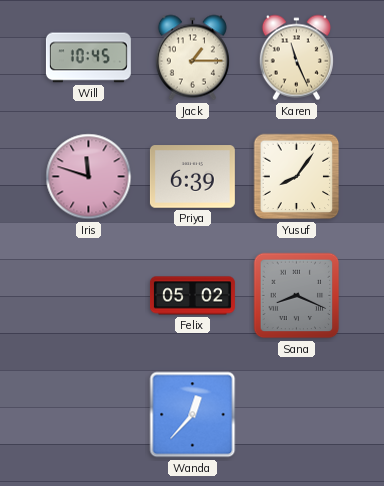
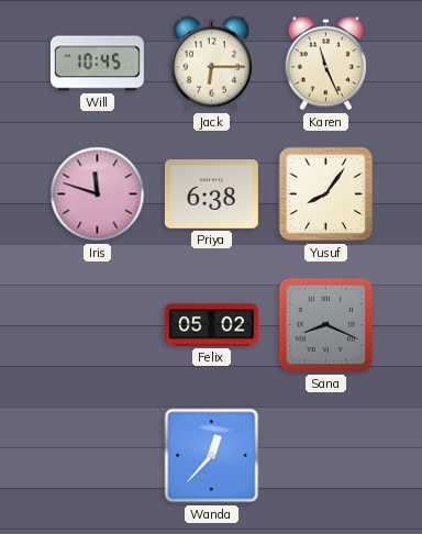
Jack: 1:15 -> 6:15
Priya: 6:39 -> 6:38
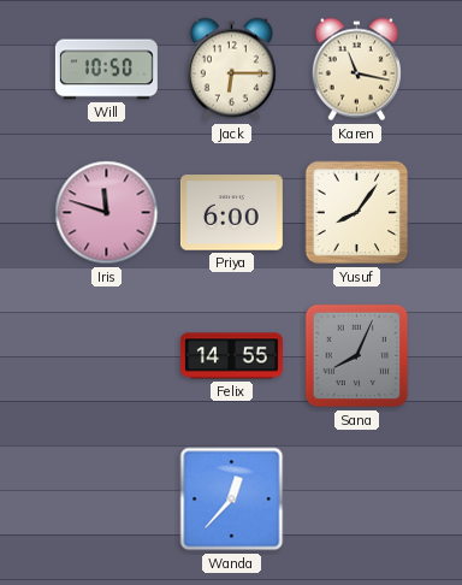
Will: 10:45 -> 10:50
Karen: 11:26 -> 11:17
Priya: 6:38 -> 6:00
Felix: 05:02 -> 14:55
Sana: 8:19 -> 8:04
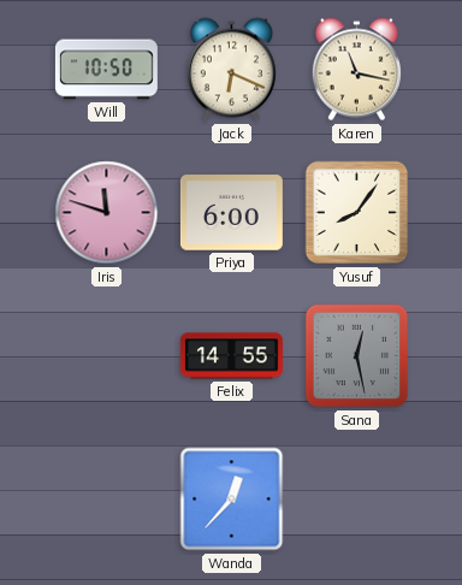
Jack: 6:15 -> 6:19
Sana: 8:04 -> 12:28
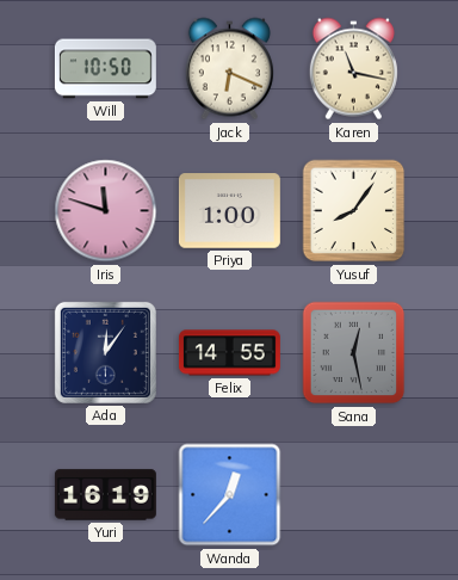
Priya: 6:00 -> 1:00
Ada: none -> 12:06
Yuri: none -> 16:19
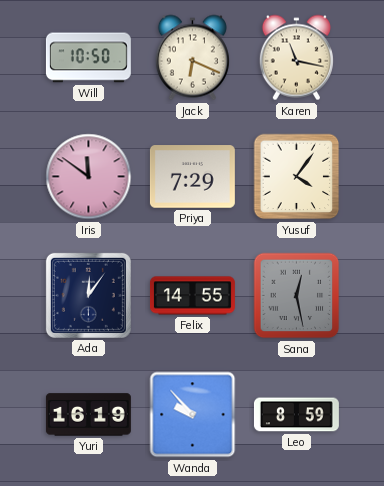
Iris: 11:48 -> 11:51
Priya: 1:00 -> 7:29
Yusuf: 8:06 -> 4:06
Wanda: 12:37 -> 9:53
Leo: none -> 8:59
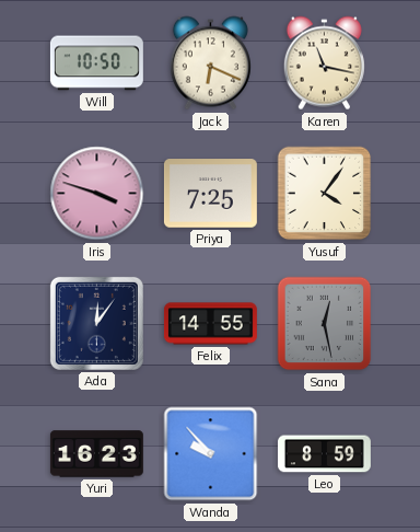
Iris: 11:51 -> 3:48
Priya: 7:29 -> 7:25
Yuri: 16:19 -> 16:23
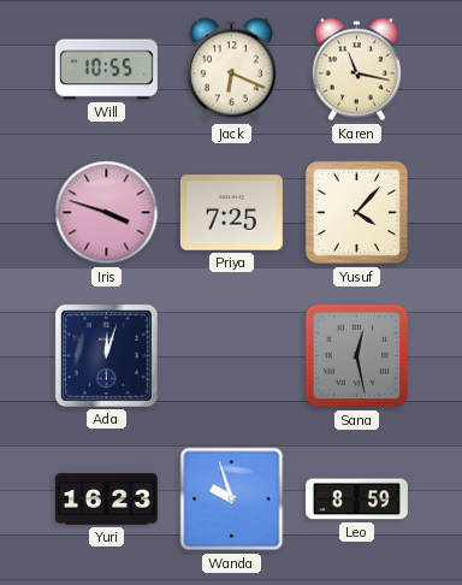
Will: 10:50 -> 10:55
Yusuf: 4:06 -> 4:07
Ada: 12:06 -> 12:03
Felix: 14:55 -> none
Wanda: 9:53 -> 9:57
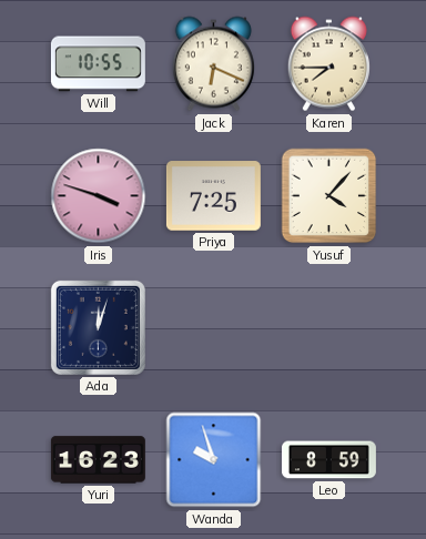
Karen: 11:17 -> 7:45
Sana: 12:28 -> none
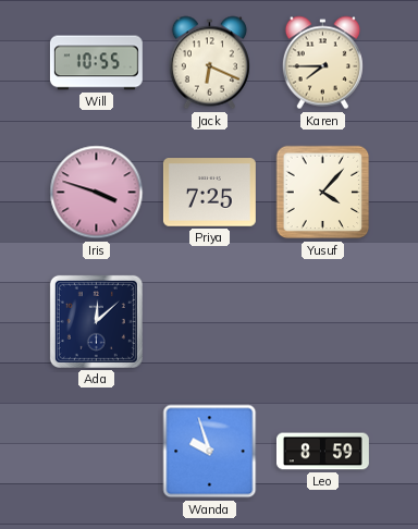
Ada: 12:03 -> 12:08
Yuri: 16:23 -> none
